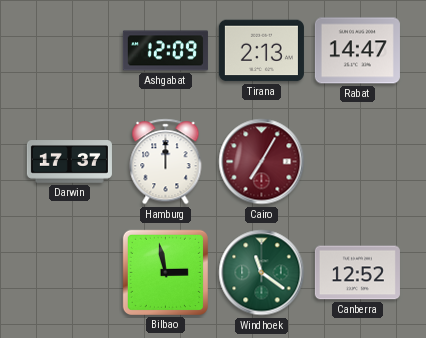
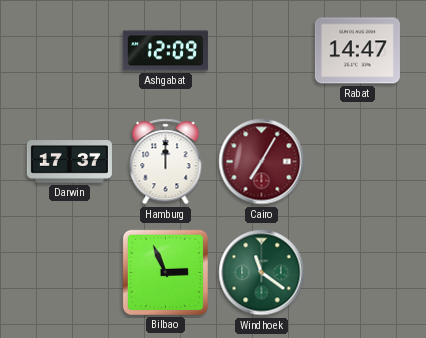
Tirana: 2:13 -> none
Bilbao: 2:58 -> 2:56
Canberra: 12:52 -> none
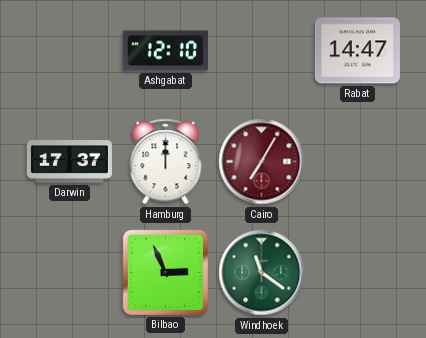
Ashgabat: 12:09 -> 12:10
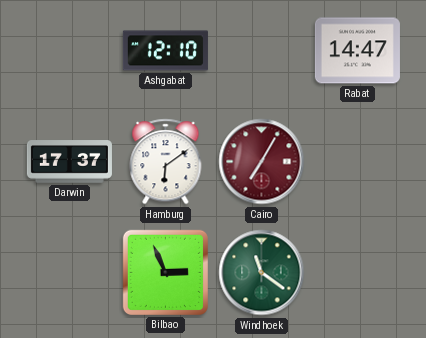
Hamburg: 12:00 -> 6:09
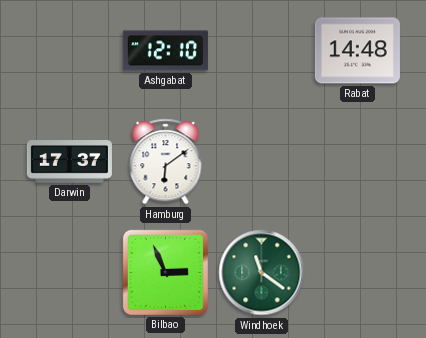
Rabat: 14:47 -> 14:48
Cairo: 7:05 -> none
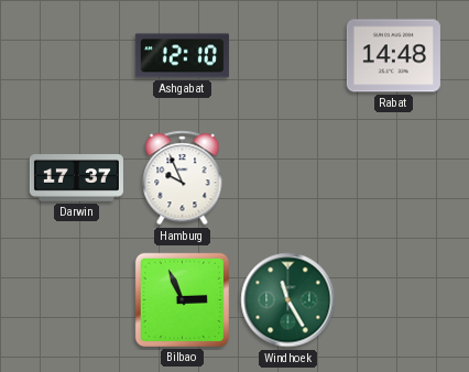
Hamburg: 6:09 -> 9:56
Windhoek: 11:21 -> 11:25
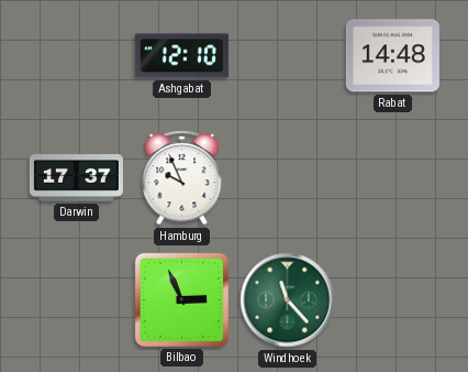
Windhoek: 11:25 -> 11:23
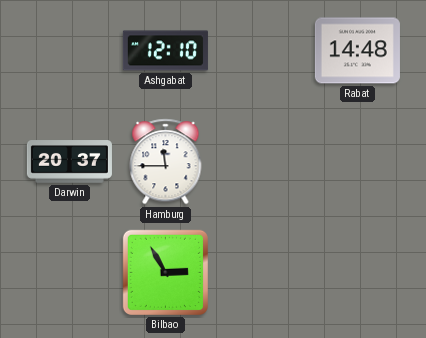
Darwin: 17:37 -> 20:37
Hamburg: 9:56 -> 11:45
Bilbao: 2:56 -> 2:55
Windhoek: 11:23 -> none
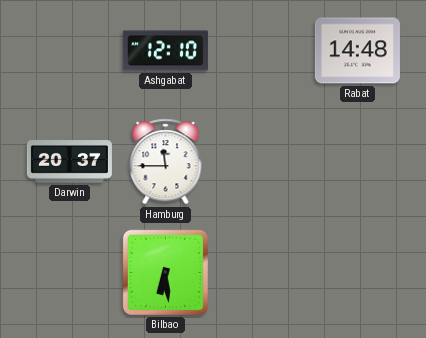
Bilbao: 2:55 -> 6:29
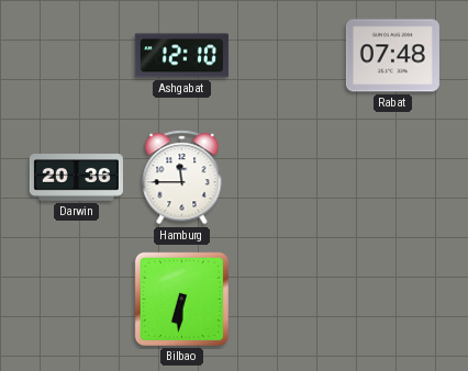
Rabat: 14:48 -> 07:48
Darwin: 20:37 -> 20:36
Bilbao: 6:29 -> 6:31
